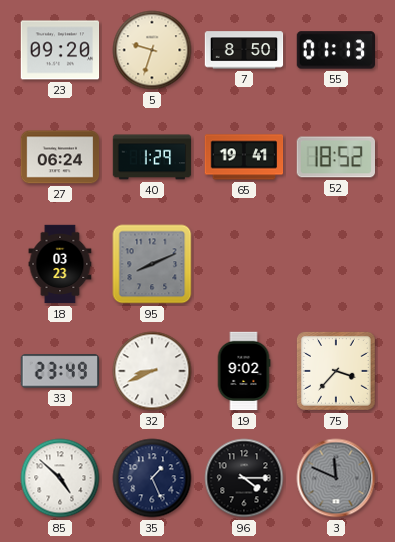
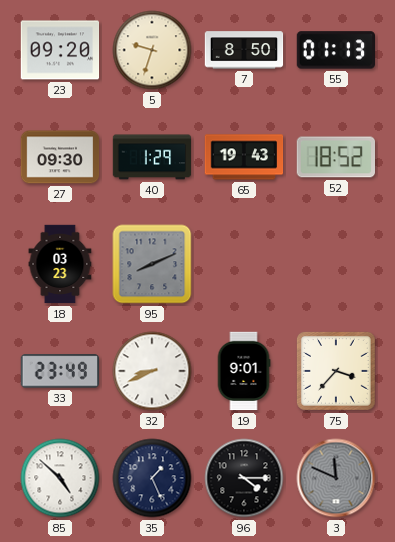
27: 06:24 -> 09:30
65: 19:41 -> 19:43
19: 9:02 -> 9:01
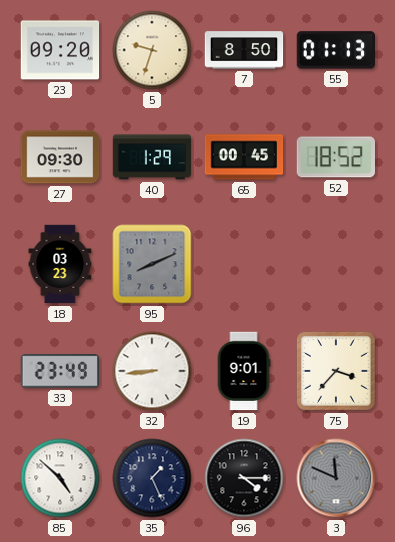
65: 19:43 -> 00:45
32: 8:41 -> 8:44
